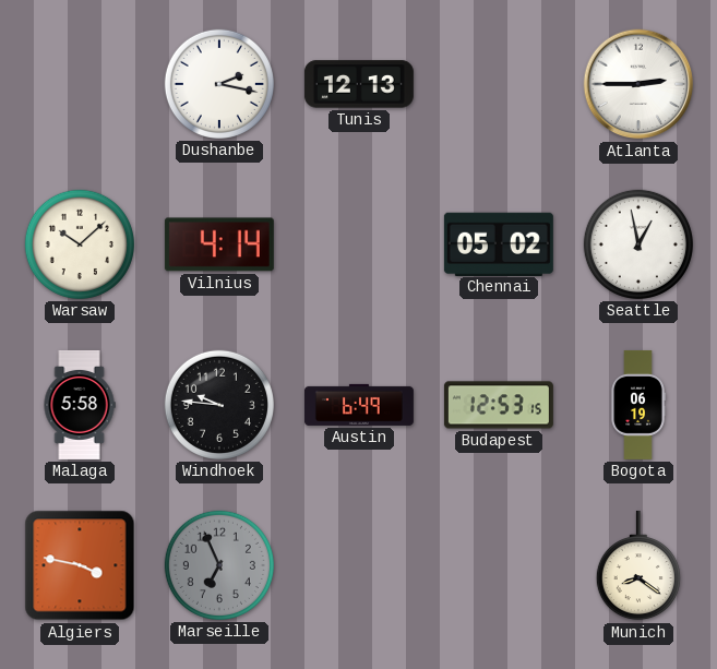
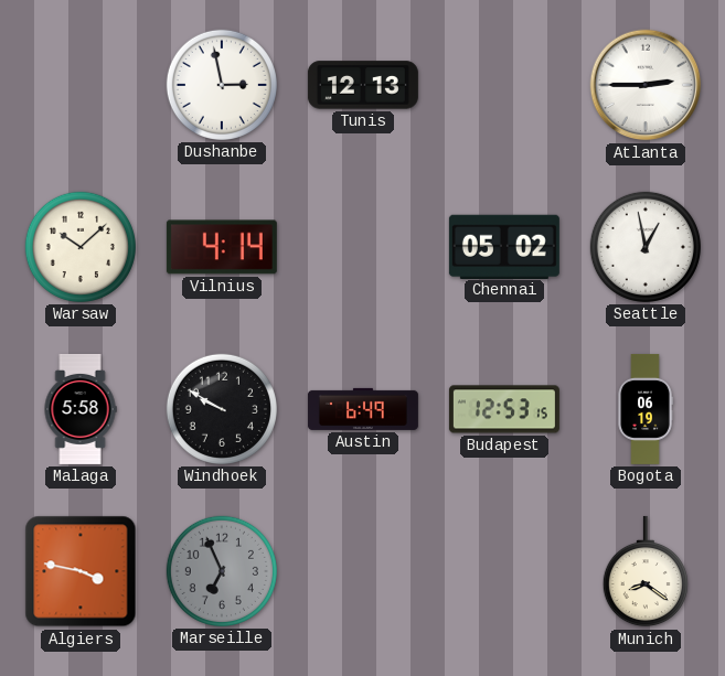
Dushanbe: 2:17 -> 2:58
Windhoek: 9:46 -> 9:50
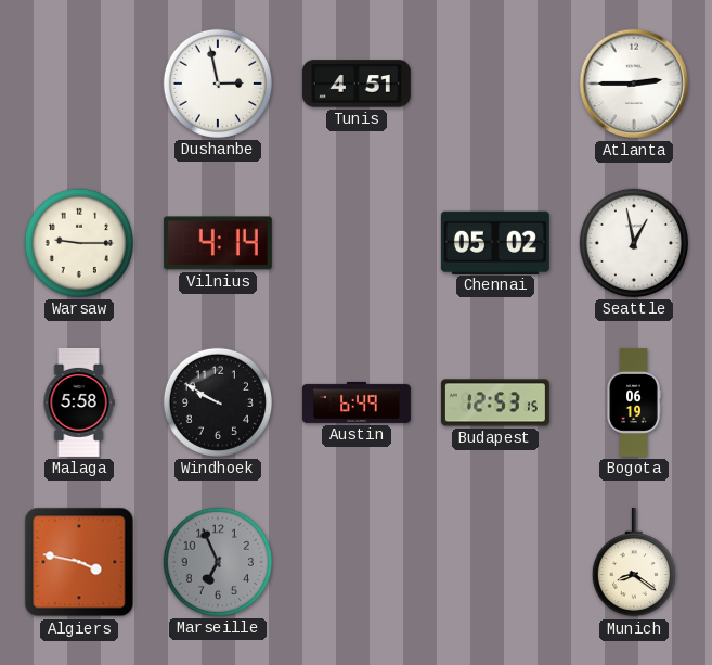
Tunis: 12:13 -> 4:51
Warsaw: 10:08 -> 9:15
